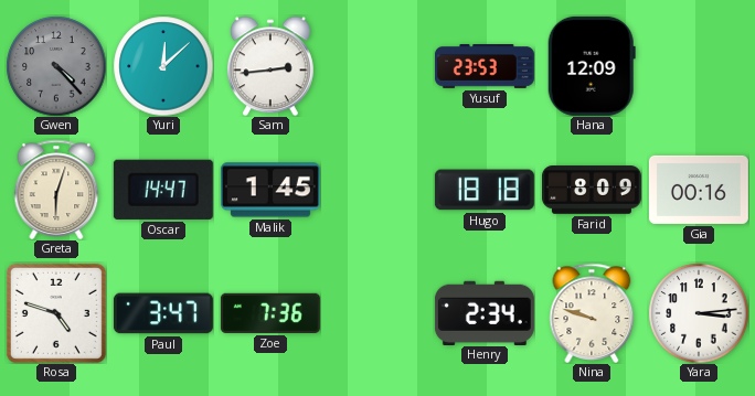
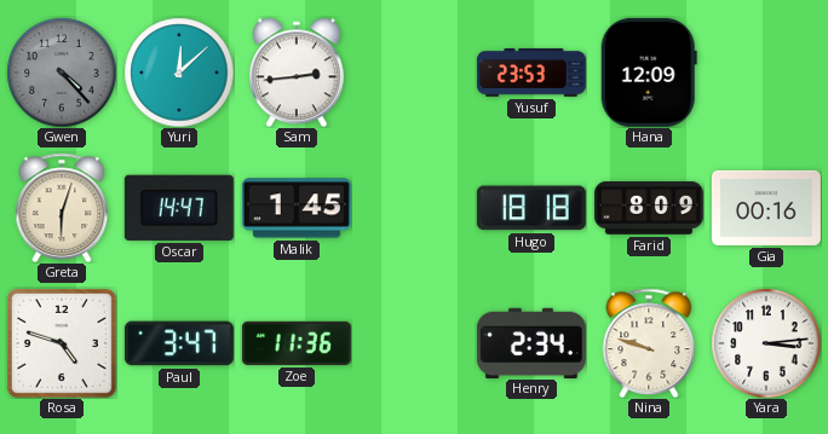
Zoe: 7:36 -> 11:36
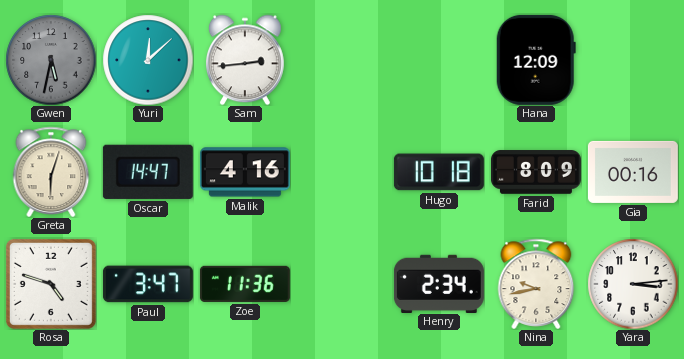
Gwen: 4:23 -> 5:32
Yusuf: 23:53 -> none
Malik: 1:45 -> 4:16
Hugo: 18:18 -> 10:18
Nina: 9:48 -> 9:43
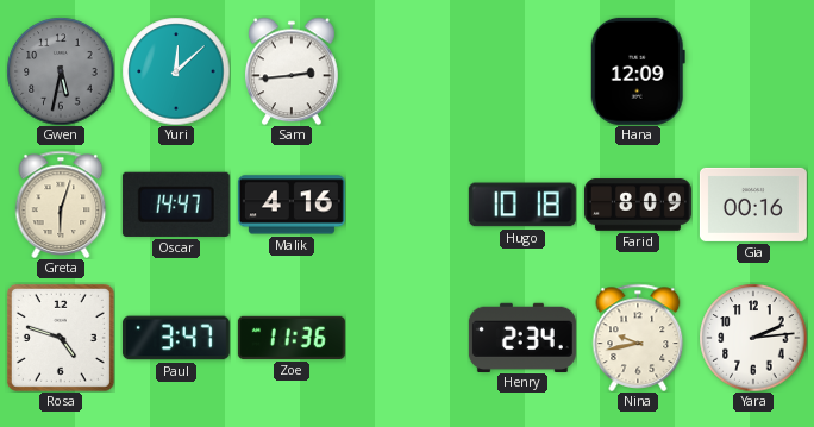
Yara: 3:14 -> 2:14
